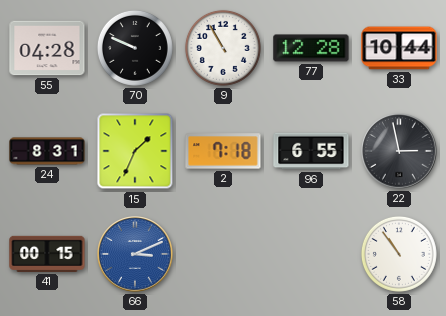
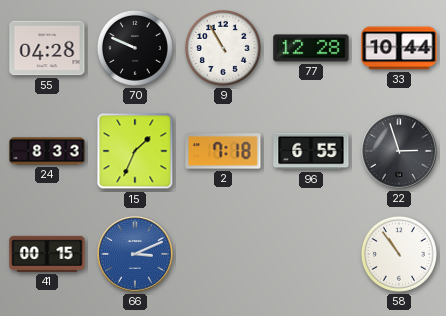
24: 8:31 -> 8:33
22: 2:58 -> 2:57
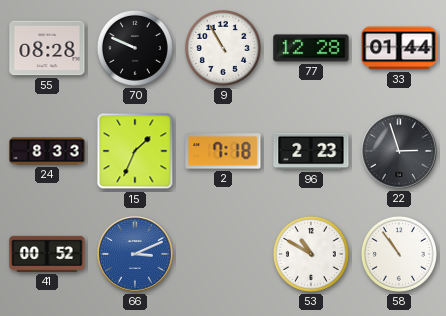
55: 04:28 -> 08:28
33: 10:44 -> 01:44
96: 6:55 -> 2:23
41: 00:15 -> 00:52
53: none -> 10:50
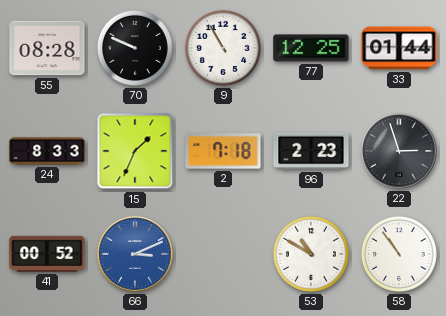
77: 12:28 -> 12:25
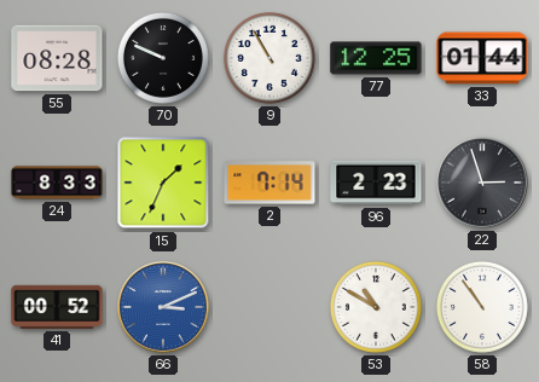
2: 7:18 -> 7:14
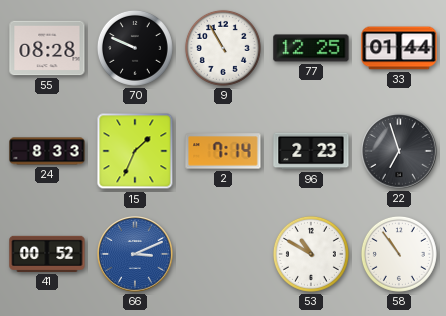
22: 2:57 -> 6:57
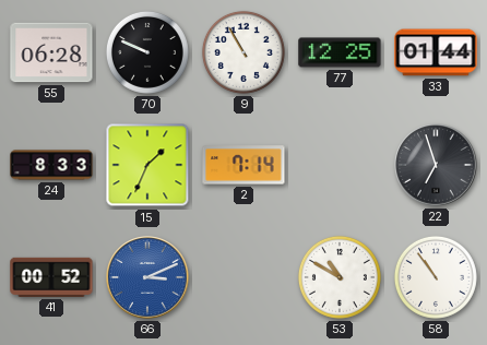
55: 08:28 -> 06:28
96: 2:23 -> none
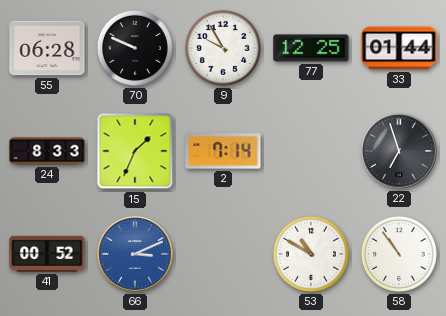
9: 10:55 -> 9:55
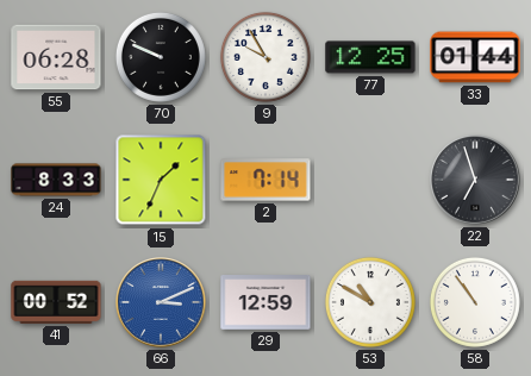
29: none -> 12:59
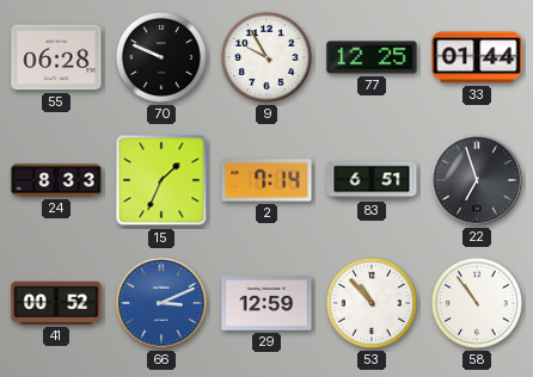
83: none -> 6:51
53: 10:50 -> 10:53
